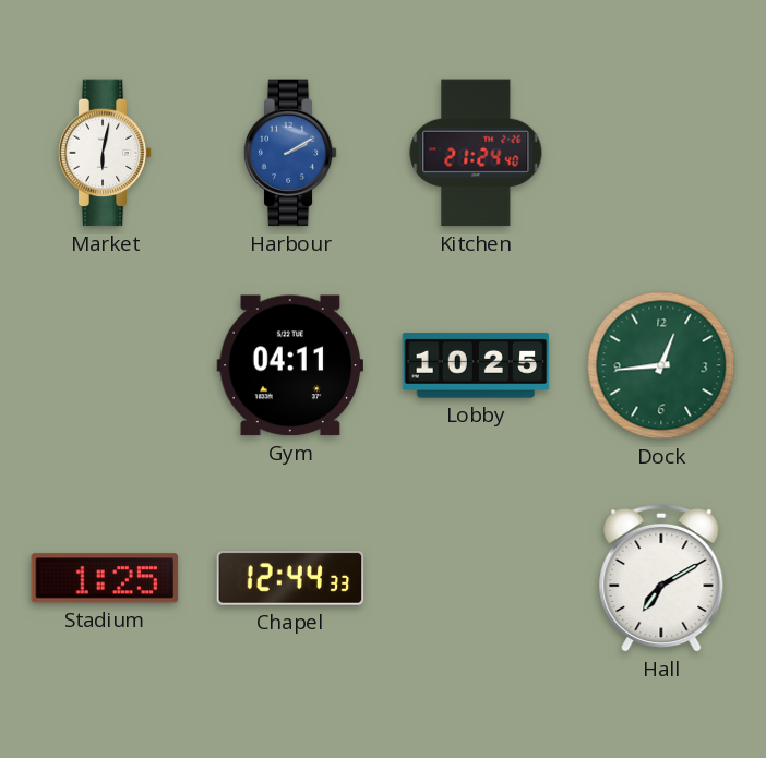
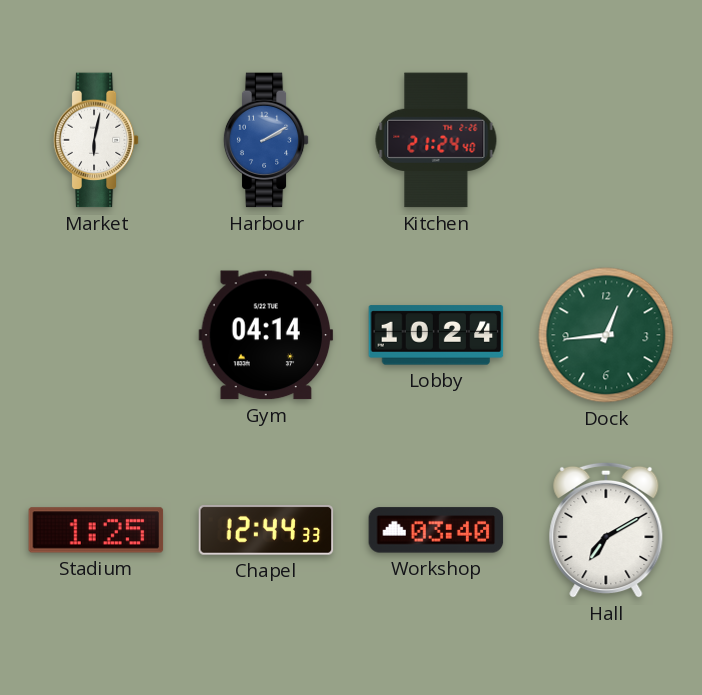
Gym: 04:11 -> 04:14
Lobby: 10:25 -> 10:24
Workshop: none -> 03:40
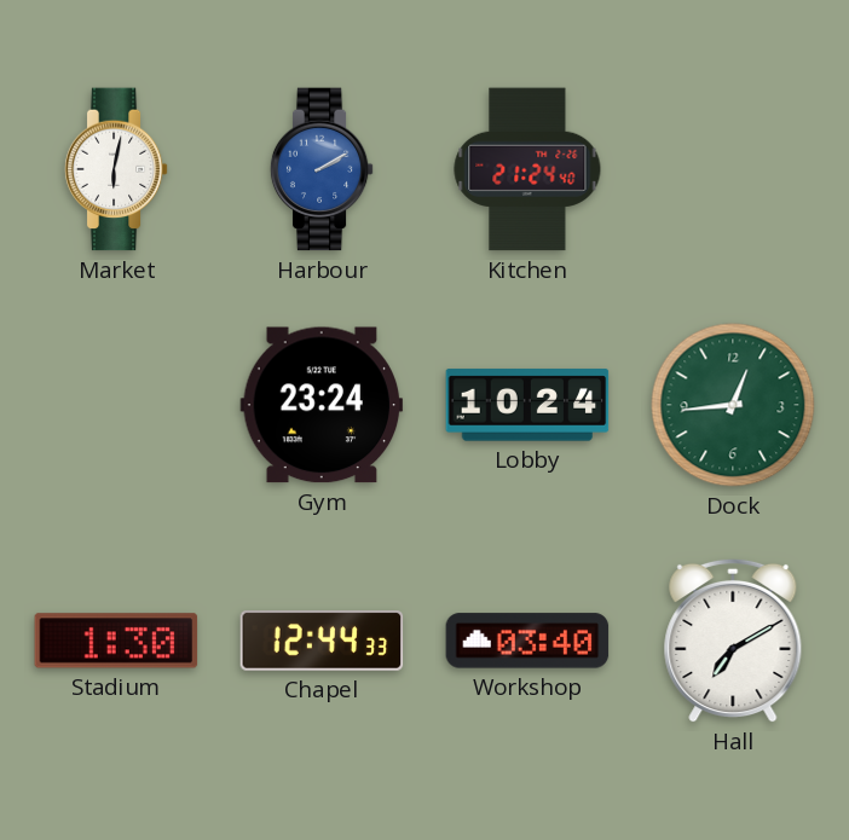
Gym: 04:14 -> 23:24
Stadium: 1:25 -> 1:30
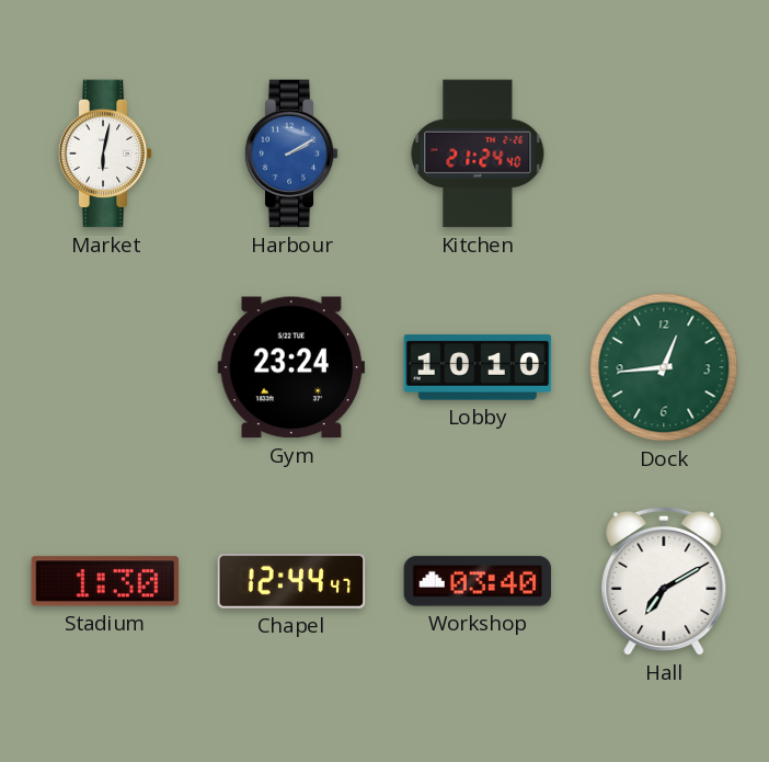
Lobby: 10:24 -> 10:10
Chapel: 12:44:33 -> 12:44:47
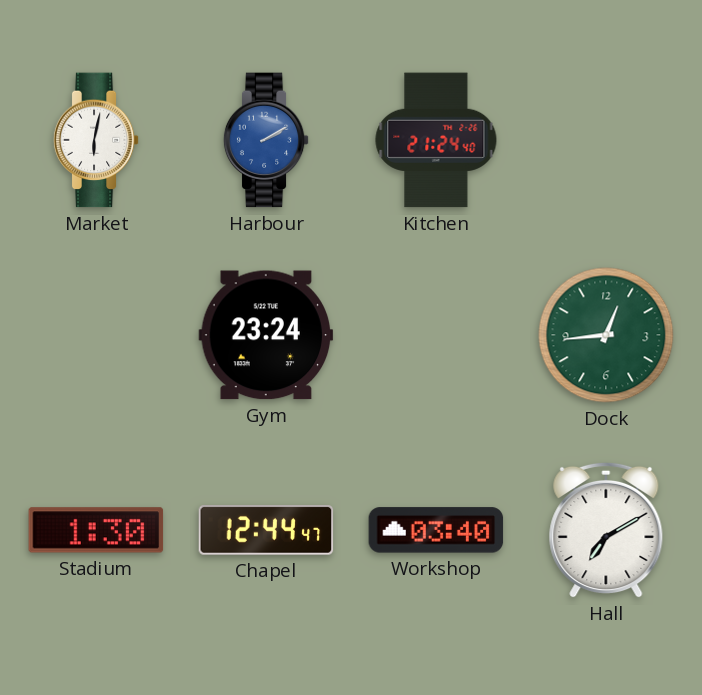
Lobby: 10:10 -> none
